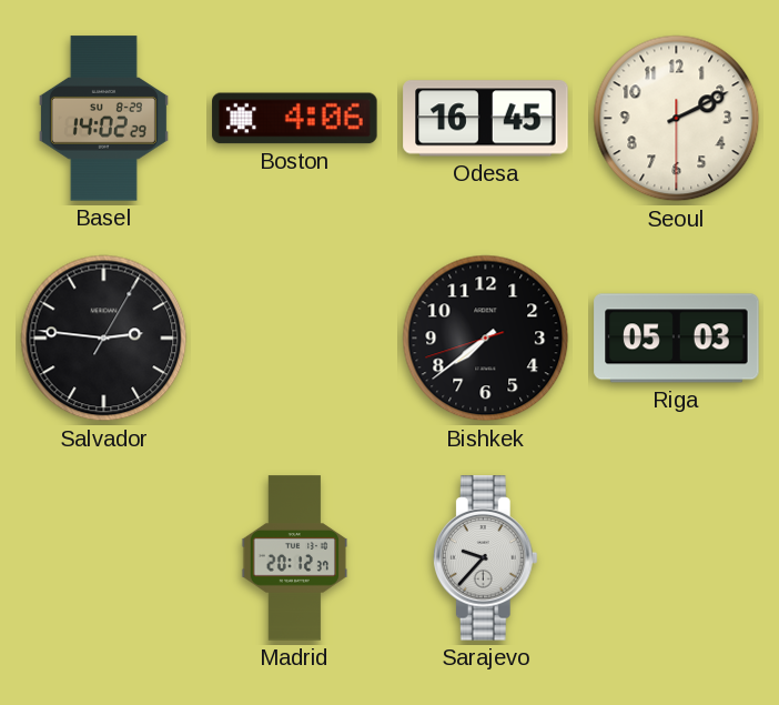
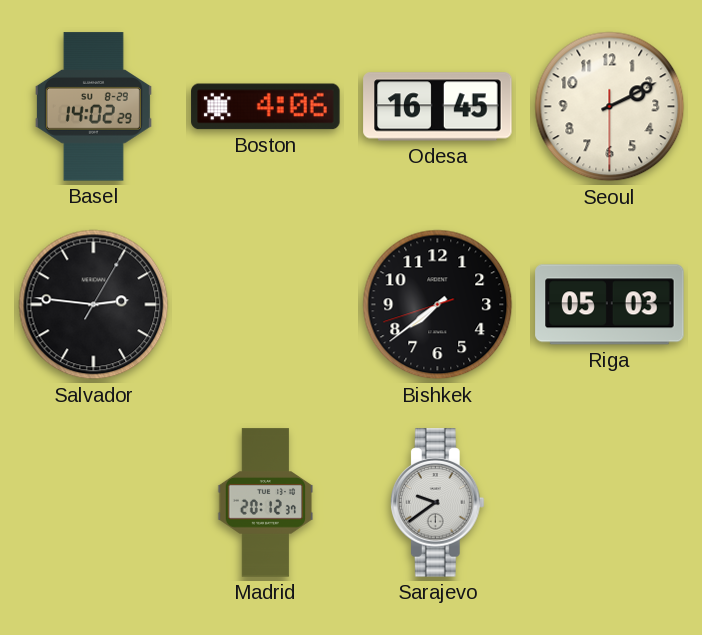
Sarajevo: 9:37 -> 9:39
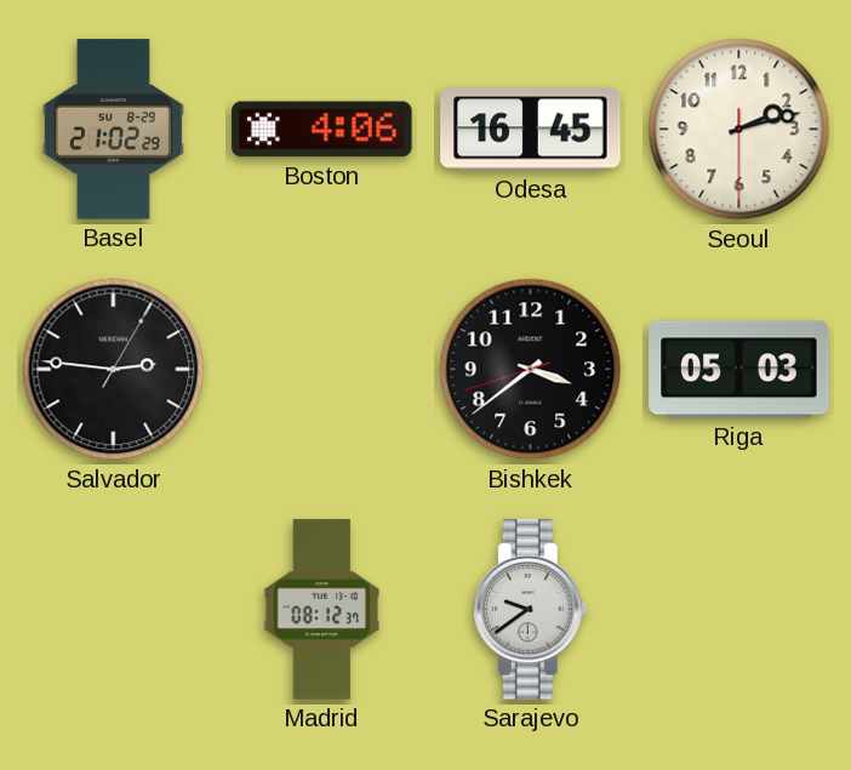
Basel: 14:02 -> 21:02
Seoul: 2:10 -> 2:12
Bishkek: 7:38 -> 3:38
Madrid: 20:12 -> 08:12
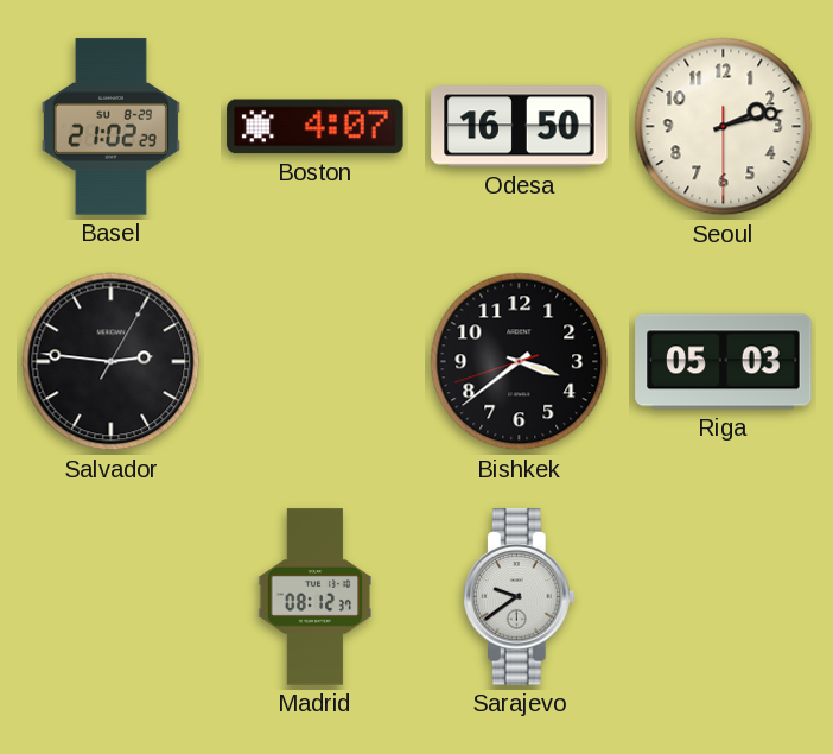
Boston: 4:06 -> 4:07
Odesa: 16:45 -> 16:50
